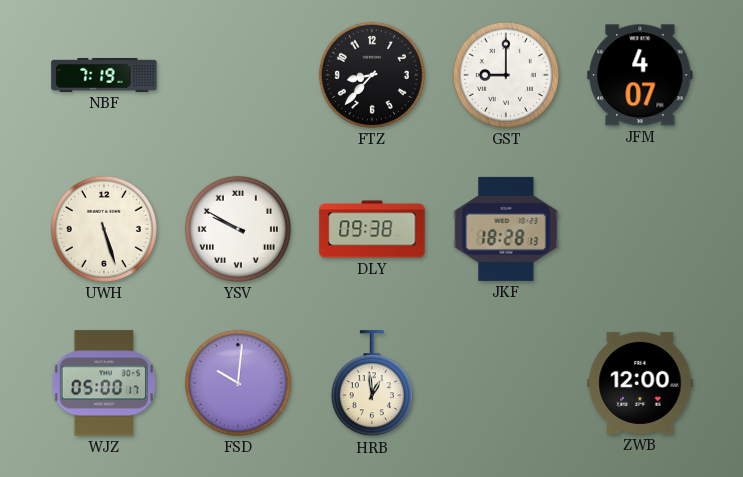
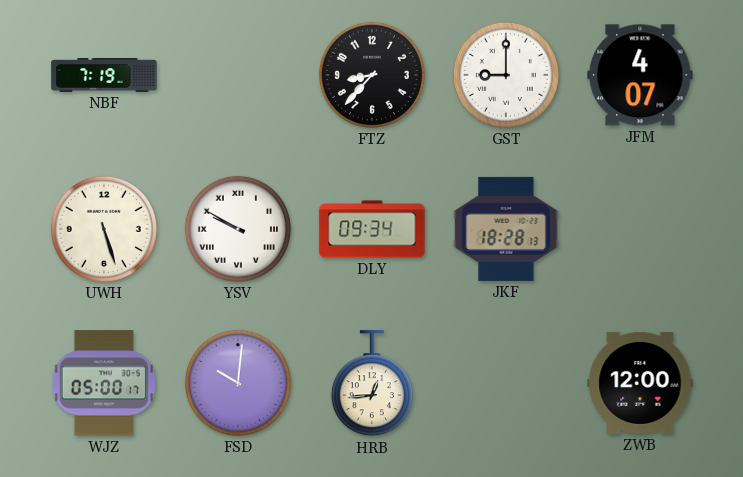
DLY: 09:38 -> 09:34
HRB: 12:59 -> 12:44
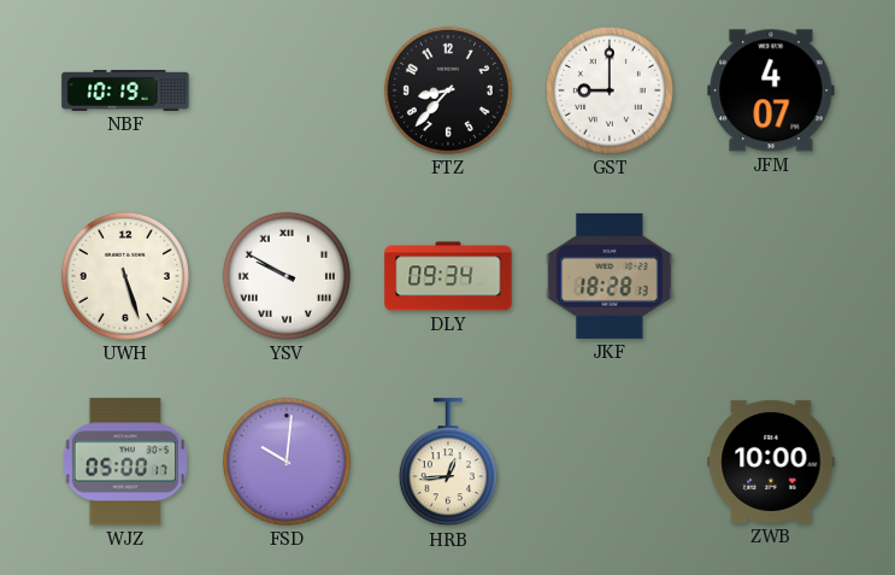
NBF: 7:19 -> 10:19
ZWB: 12:00 -> 10:00
